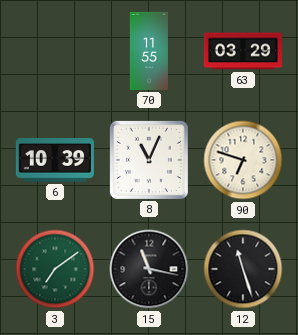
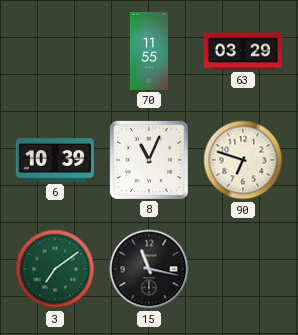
12: 11:27 -> none
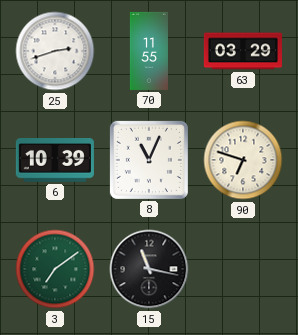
25: none -> 2:42
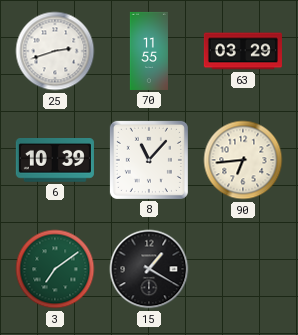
8: 11:04 -> 11:07
90: 6:48 -> 6:44
15: 11:17 -> 1:20
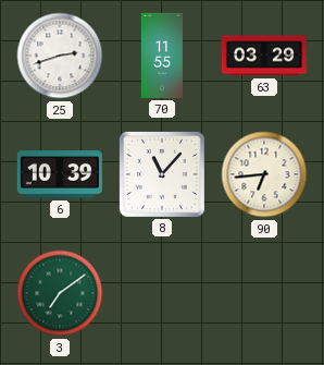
15: 1:20 -> none
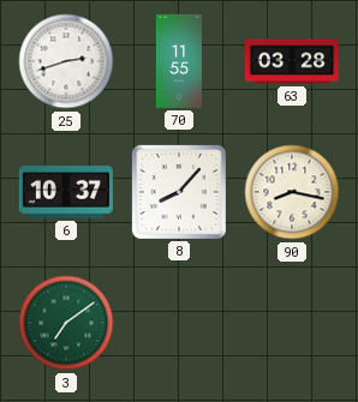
63: 03:29 -> 03:28
6: 10:39 -> 10:37
8: 11:07 -> 8:07
90: 6:44 -> 8:17
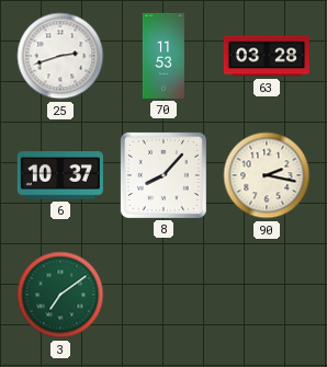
70: 11:55 -> 11:53
90: 8:17 -> 2:17
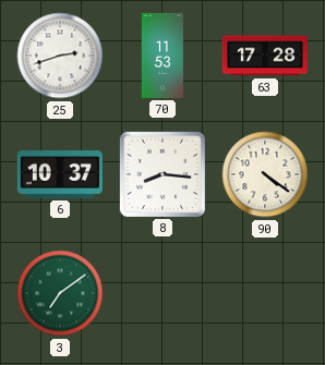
63: 03:28 -> 17:28
8: 8:07 -> 8:16
90: 2:17 -> 4:21
